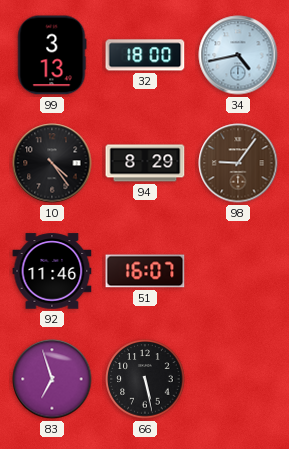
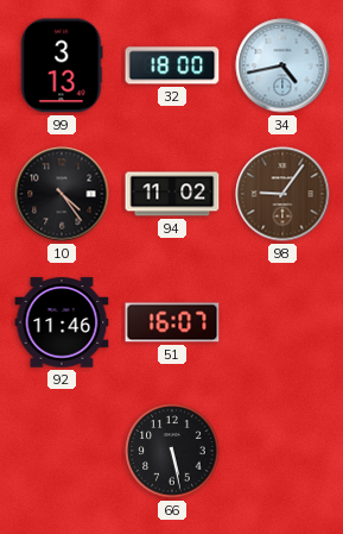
94: 8:29 -> 11:02
83: 6:57 -> none
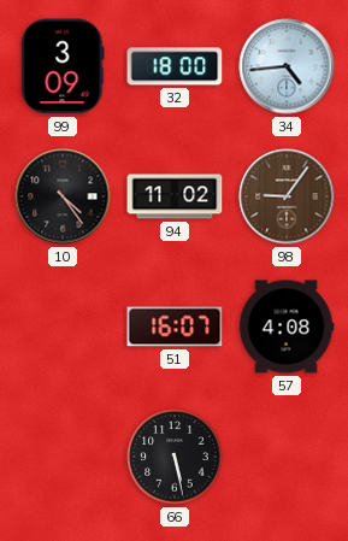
99: 3:13 -> 3:09
34: 4:43 -> 4:44
92: 11:46 -> none
57: none -> 4:08
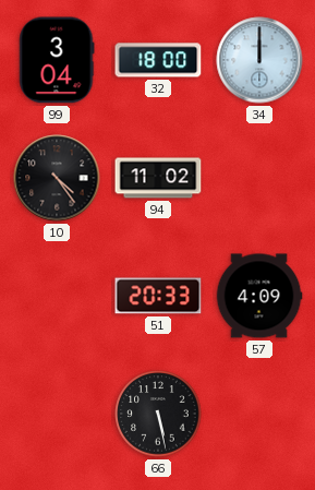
99: 3:09 -> 3:04
34: 4:44 -> 12:00
98: 9:06 -> none
51: 16:07 -> 20:33
57: 4:08 -> 4:09
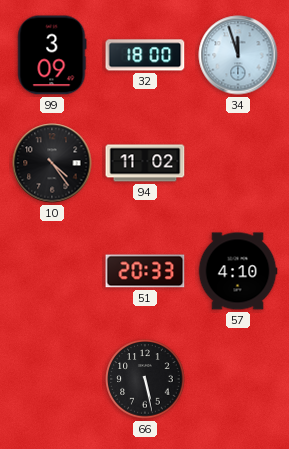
99: 3:04 -> 3:09
34: 12:00 -> 11:57
57: 4:09 -> 4:10
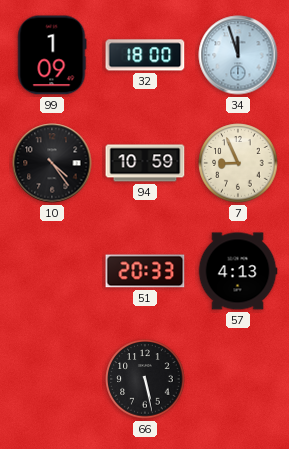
99: 3:09 -> 1:09
94: 11:02 -> 10:59
7: none -> 8:56
57: 4:10 -> 4:13
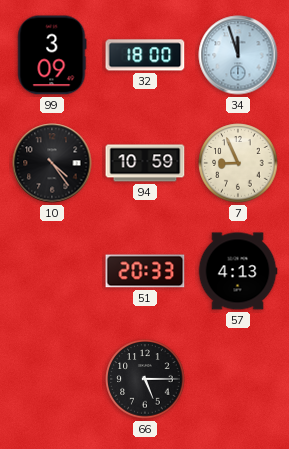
99: 1:09 -> 3:09
66: 5:28 -> 5:15
